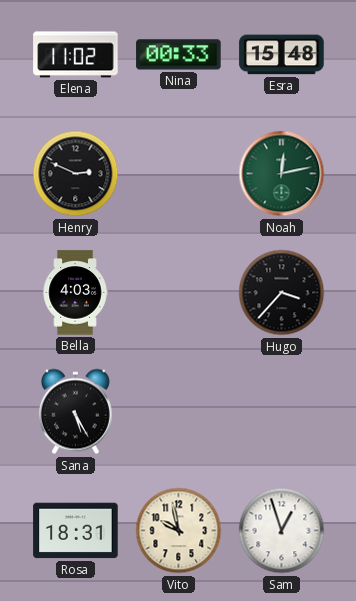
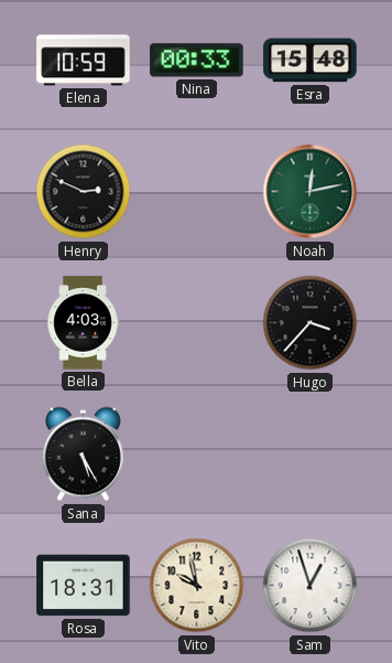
Elena: 11:02 -> 10:59
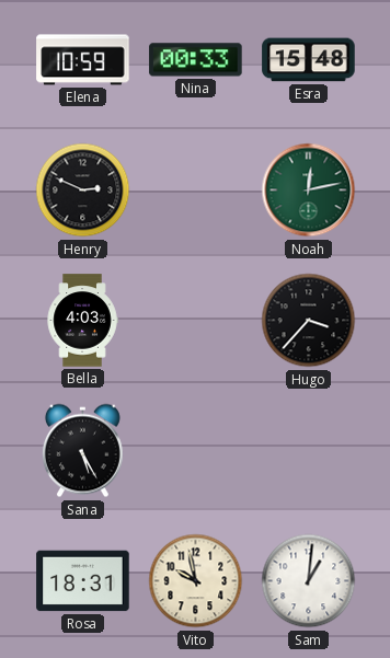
Sam: 12:57 -> 1:01
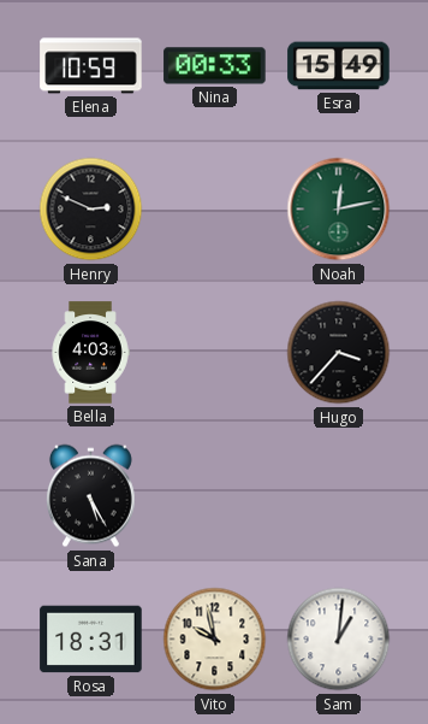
Esra: 15:48 -> 15:49
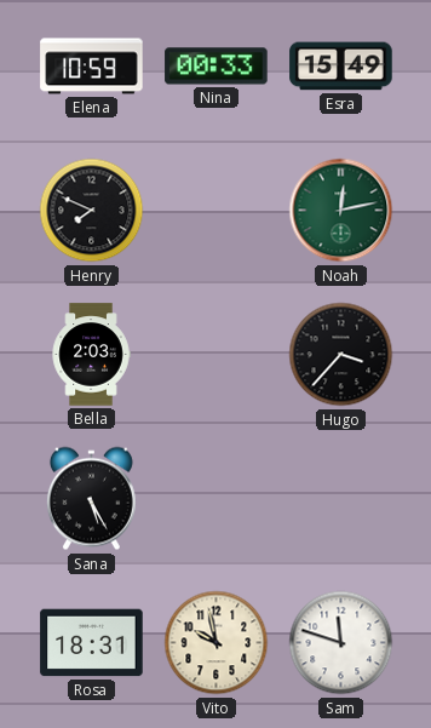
Henry: 2:49 -> 7:49
Bella: 4:03 -> 2:03
Sam: 1:01 -> 11:48
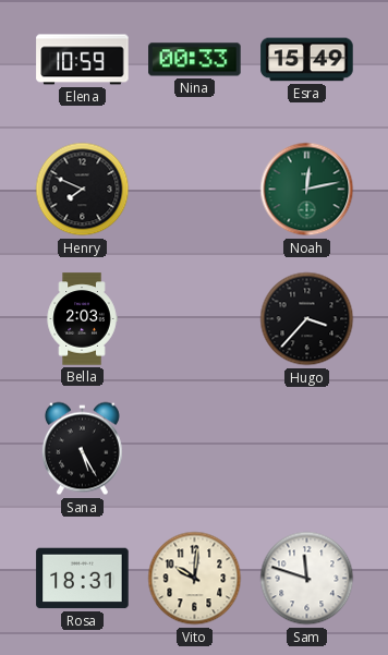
Vito: 9:58 -> 10:01
